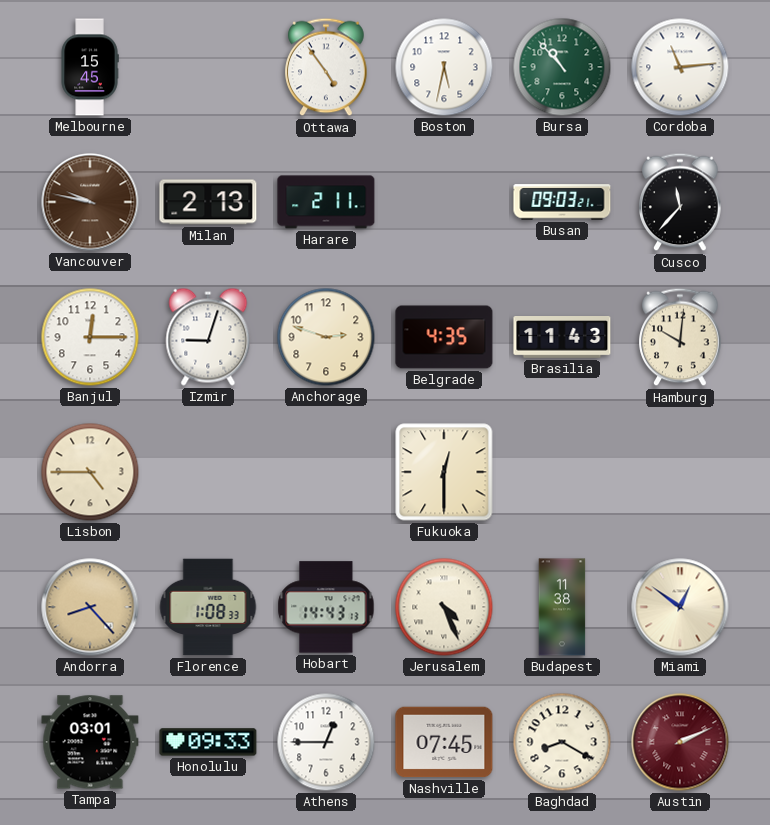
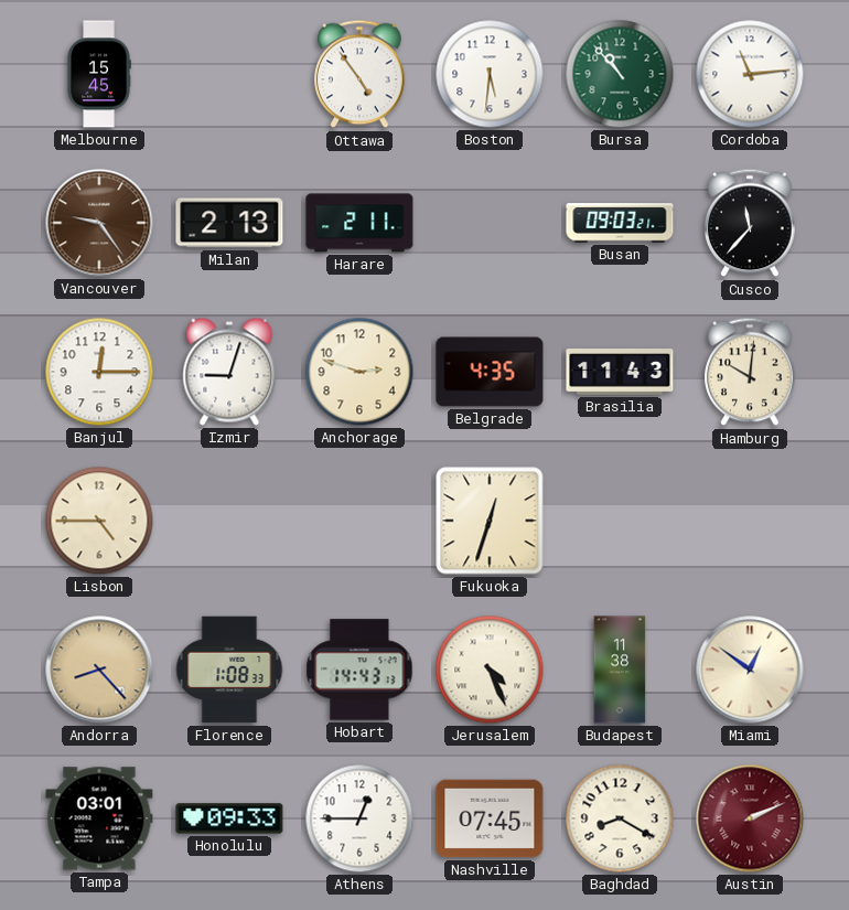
Boston: 5:32 -> 5:31
Vancouver: 9:47 -> 9:24
Fukuoka: 12:30 -> 12:33
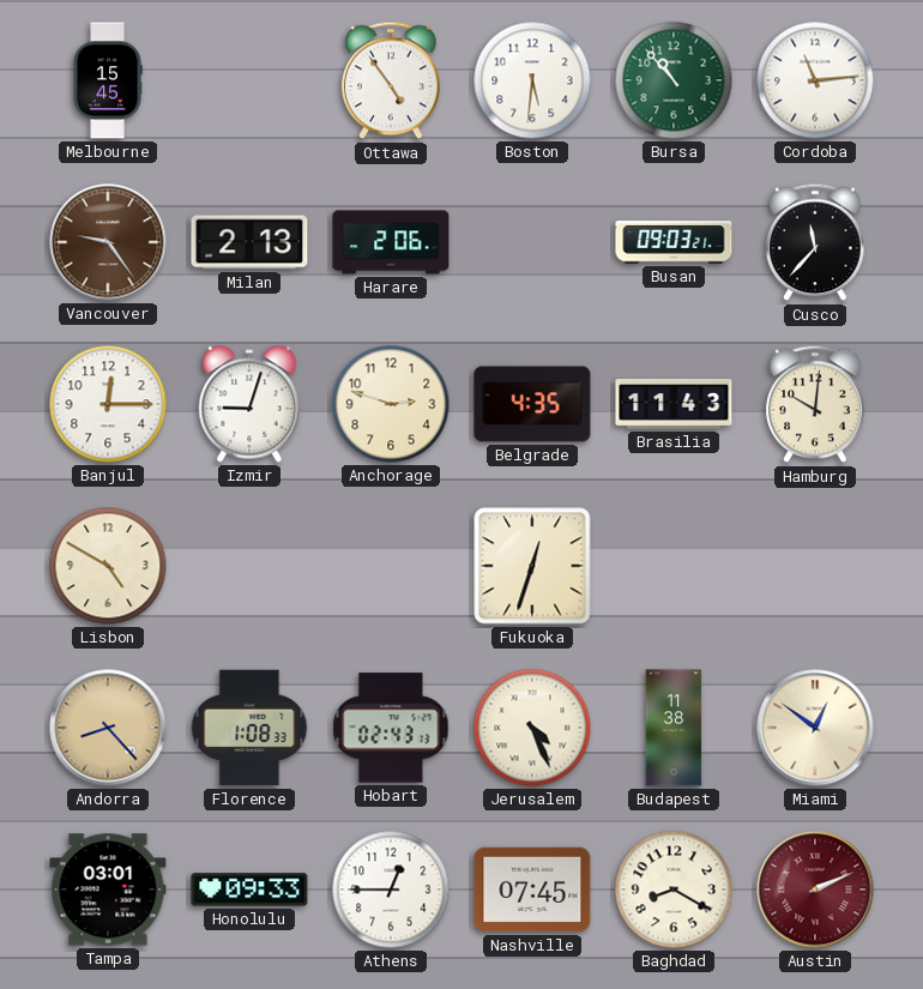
Harare: 2:11 -> 2:06
Lisbon: 4:45 -> 4:50
Hobart: 14:43 -> 02:43
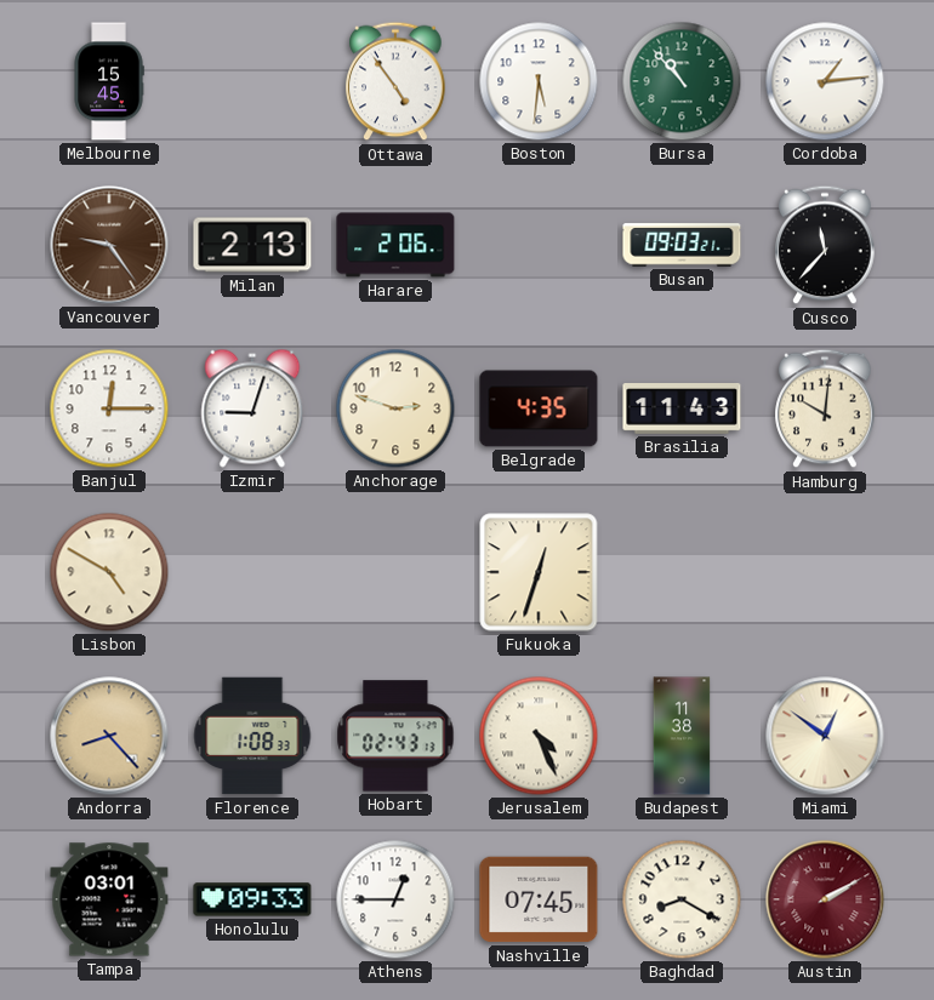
Cordoba: 11:14 -> 1:14
Austin: 2:11 -> 2:10
